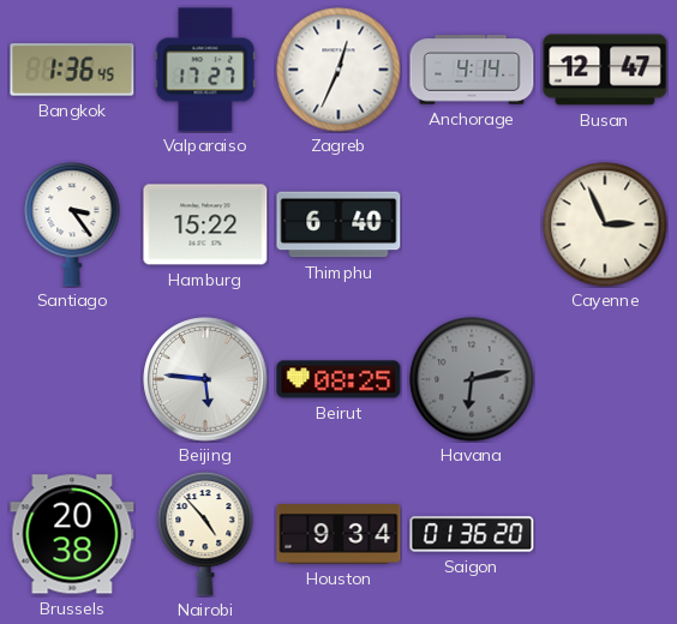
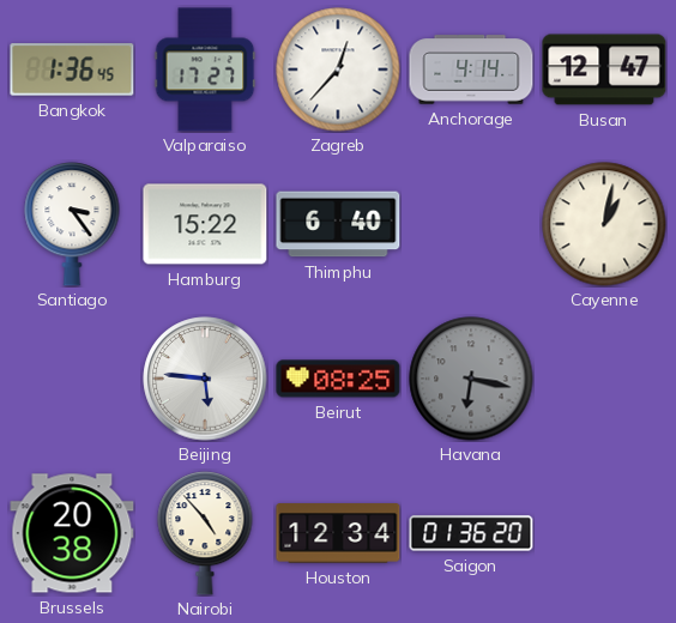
Zagreb: 12:34 -> 12:37
Cayenne: 2:56 -> 1:02
Havana: 6:13 -> 6:17
Houston: 9:34 -> 12:34
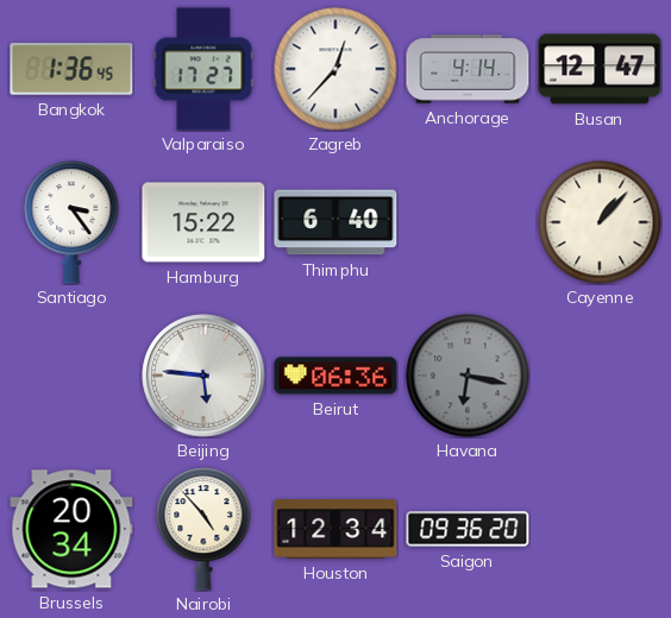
Cayenne: 1:02 -> 1:07
Beirut: 08:25 -> 06:36
Brussels: 20:38 -> 20:34
Saigon: 01:36 -> 09:36
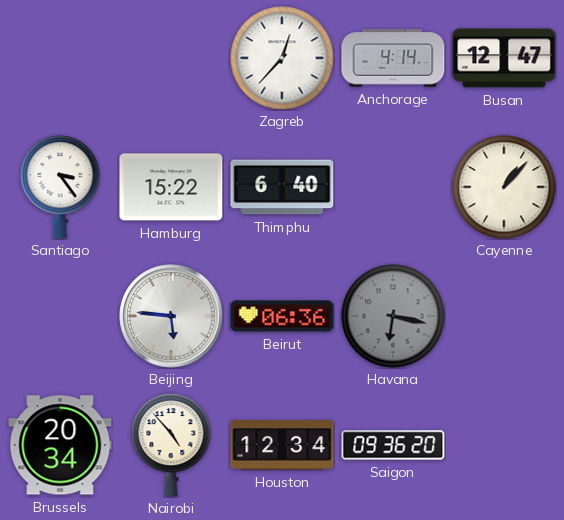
Bangkok: 1:36 -> none
Valparaiso: 17:27 -> none
